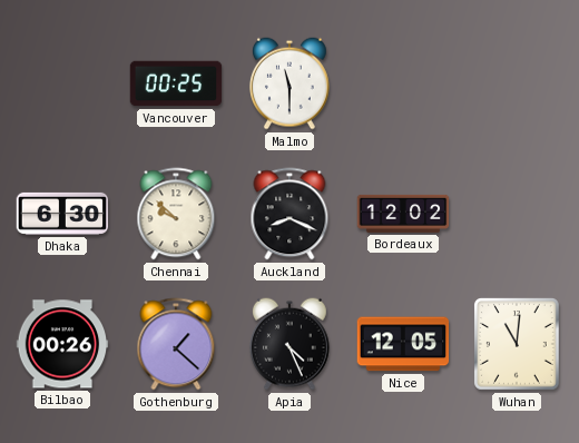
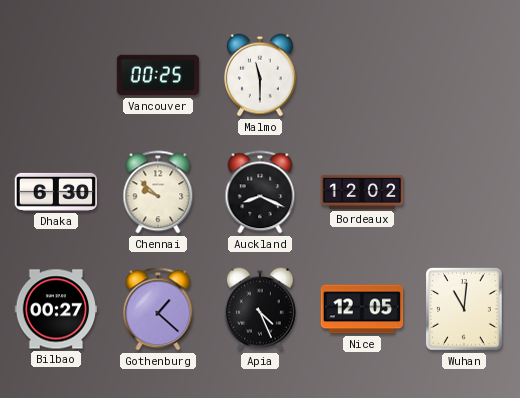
Bilbao: 00:26 -> 00:27
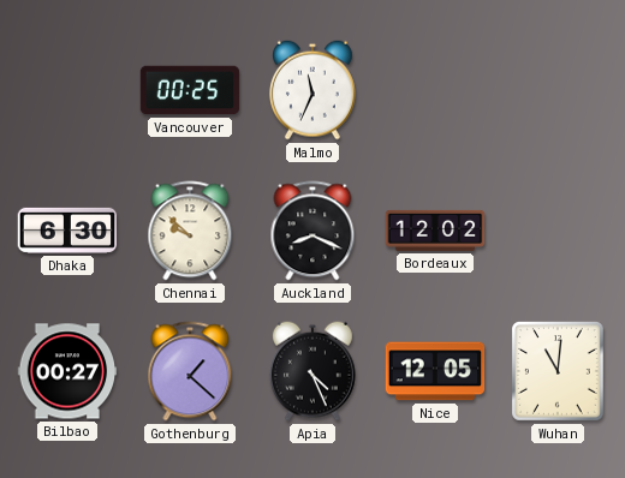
Malmo: 11:30 -> 11:34
